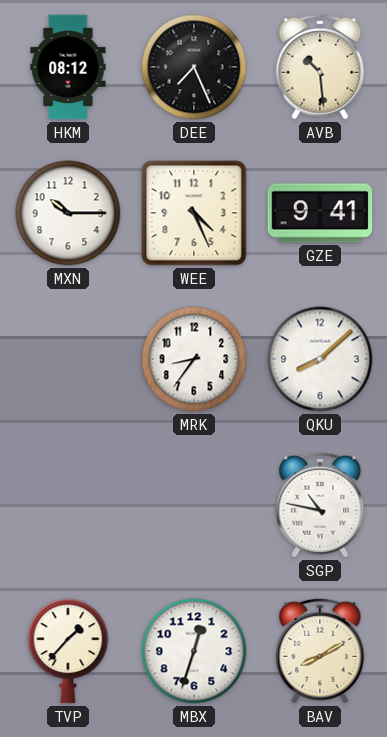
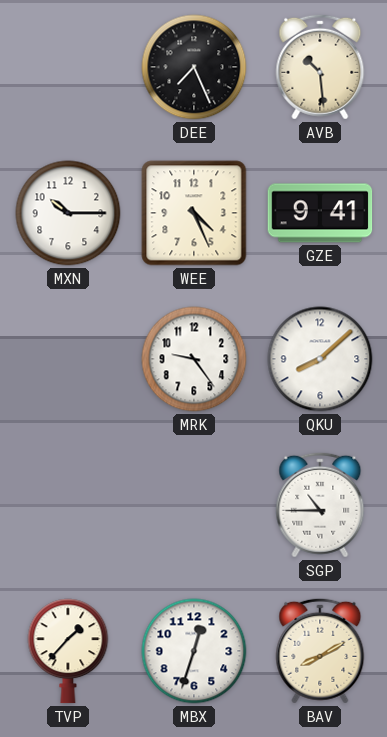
HKM: 08:12 -> none
MRK: 8:36 -> 9:24
SGP: 10:47 -> 10:45
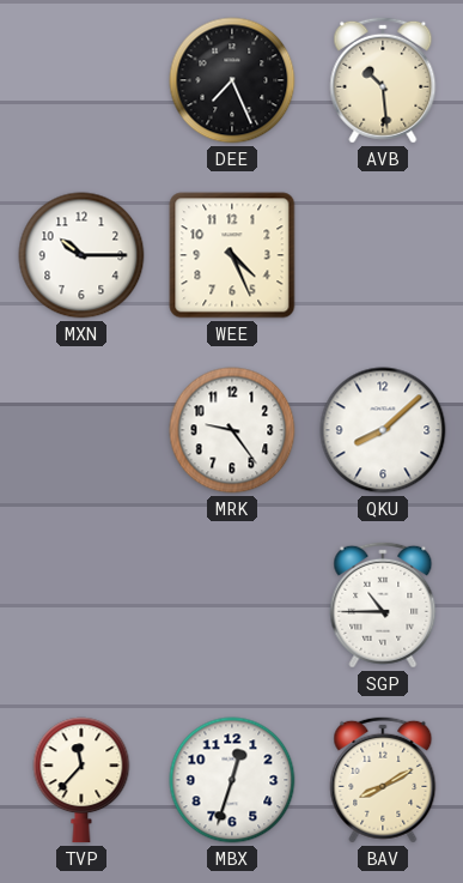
GZE: 9:41 -> none
TVP: 1:37 -> 11:37
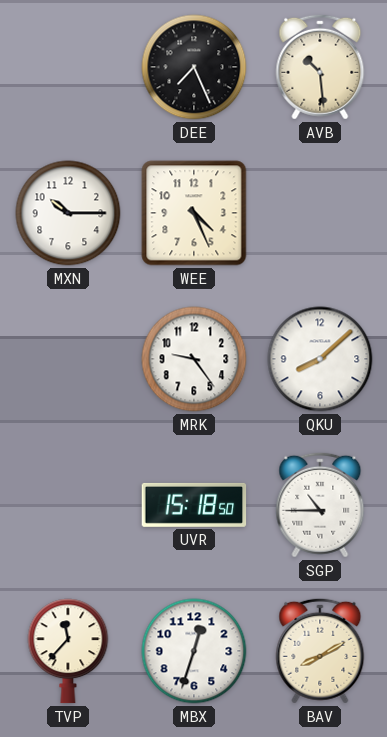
UVR: none -> 15:18
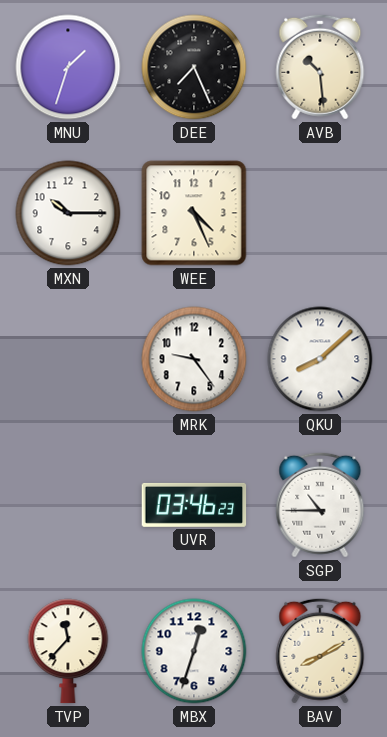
MNU: none -> 1:33
UVR: 15:18 -> 03:46
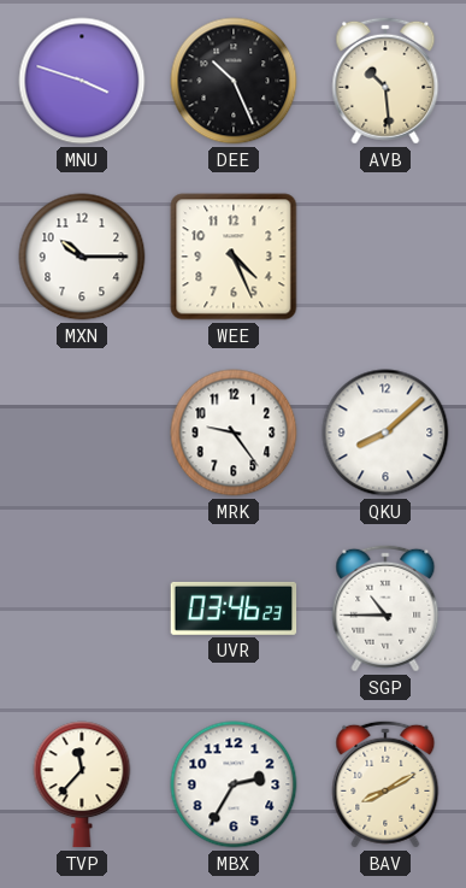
MNU: 1:33 -> 3:48
DEE: 7:26 -> 10:26
MBX: 12:33 -> 2:35
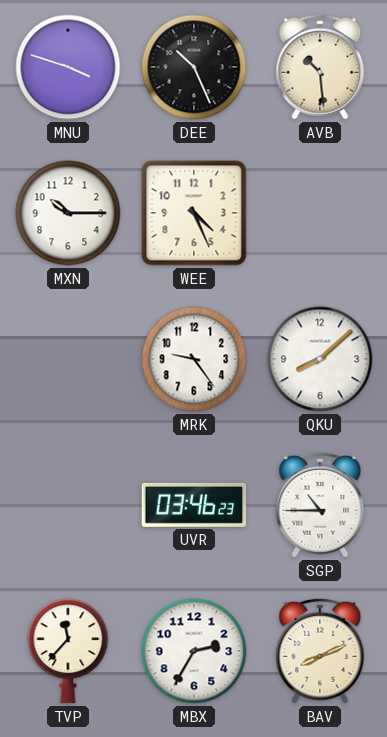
BAV: 8:10 -> 8:11
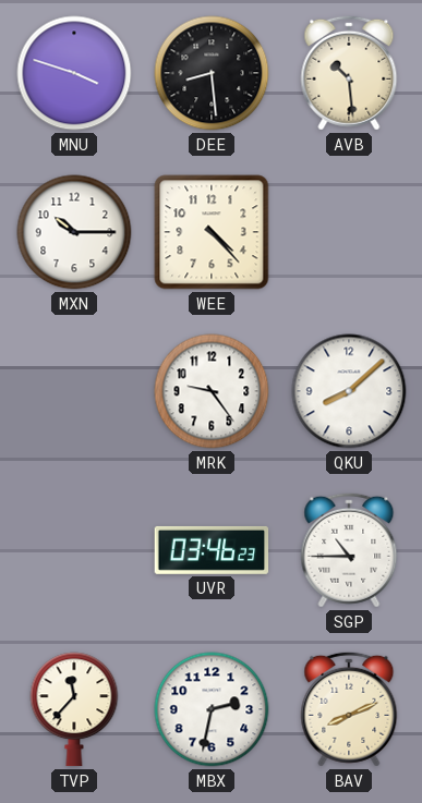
DEE: 10:26 -> 8:29
WEE: 4:26 -> 4:23
MBX: 2:35 -> 2:32
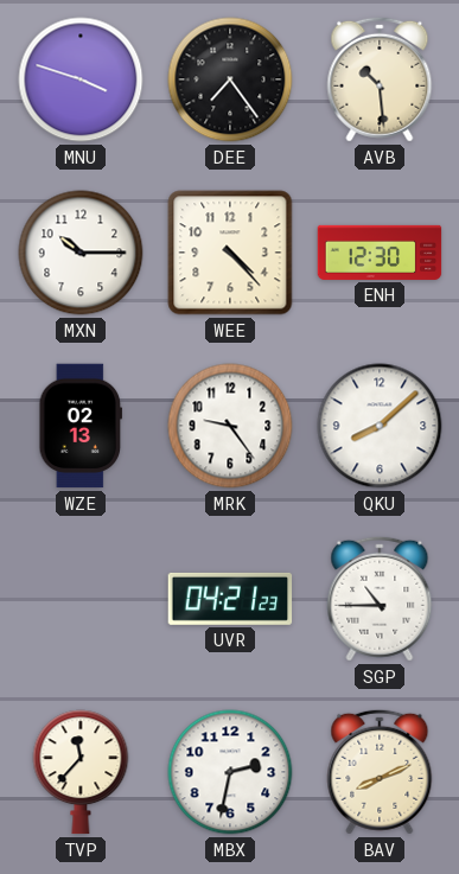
DEE: 8:29 -> 7:24
ENH: none -> 12:30
WZE: none -> 02:13
UVR: 03:46 -> 04:21
